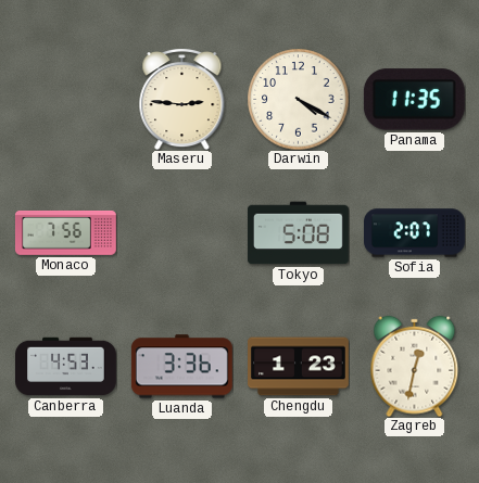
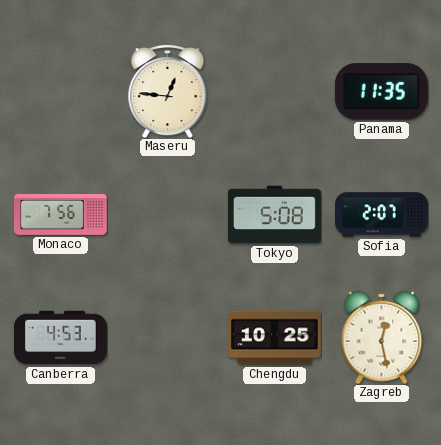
Maseru: 2:46 -> 12:46
Darwin: 4:20 -> none
Luanda: 3:36 -> none
Chengdu: 1:23 -> 10:25
Zagreb: 12:32 -> 12:28
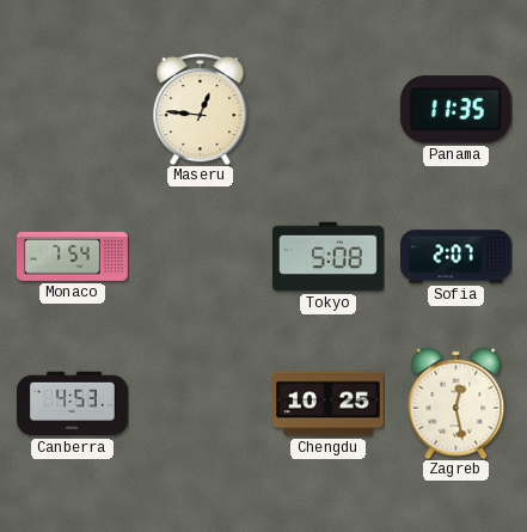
Monaco: 7:56 -> 7:54
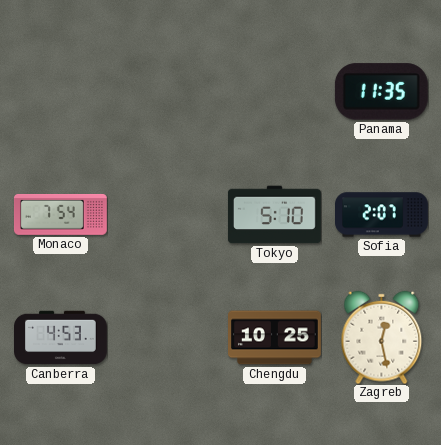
Maseru: 12:46 -> none
Tokyo: 5:08 -> 5:10
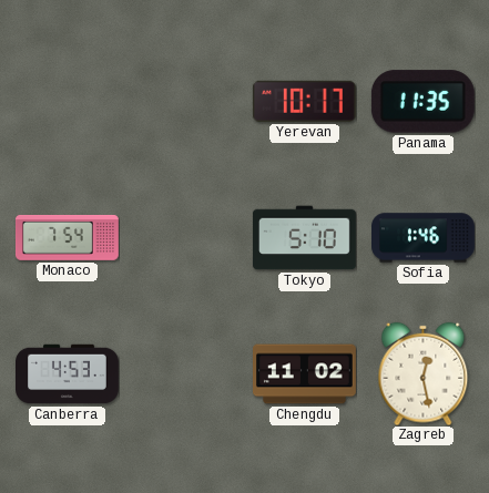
Yerevan: none -> 10:17
Sofia: 2:07 -> 1:46
Chengdu: 10:25 -> 11:02
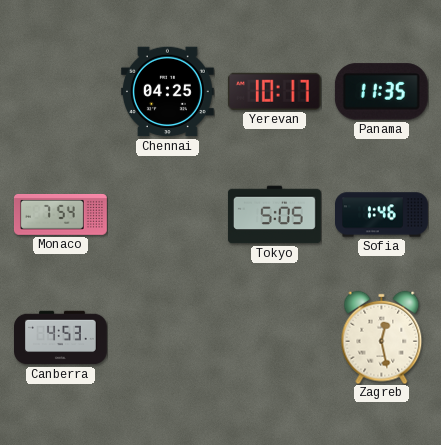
Chennai: none -> 04:25
Tokyo: 5:10 -> 5:05
Chengdu: 11:02 -> none
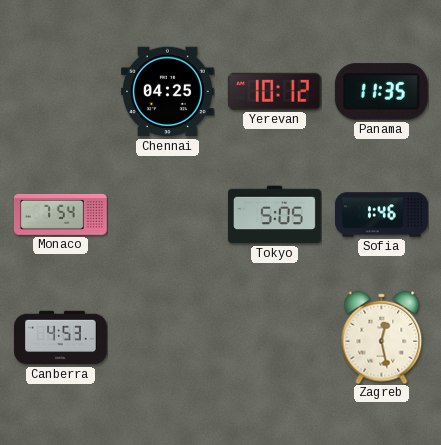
Yerevan: 10:17 -> 10:12
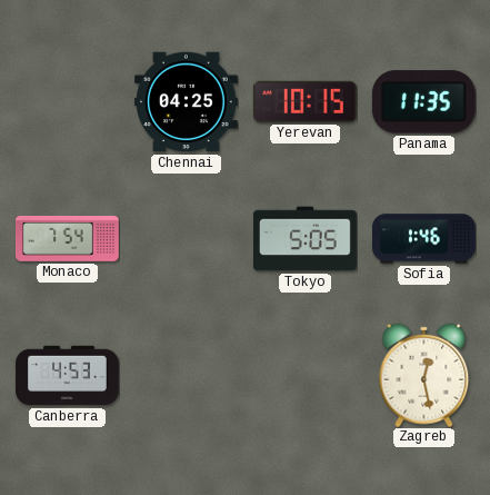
Yerevan: 10:12 -> 10:15
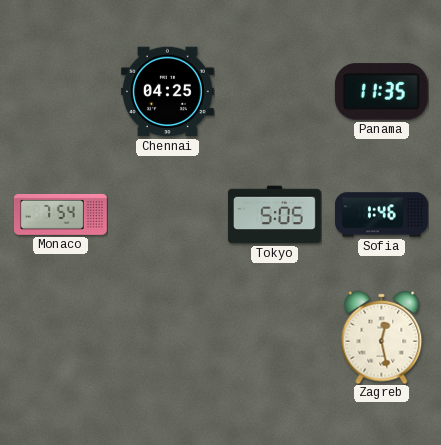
Yerevan: 10:15 -> none
Canberra: 4:53 -> none
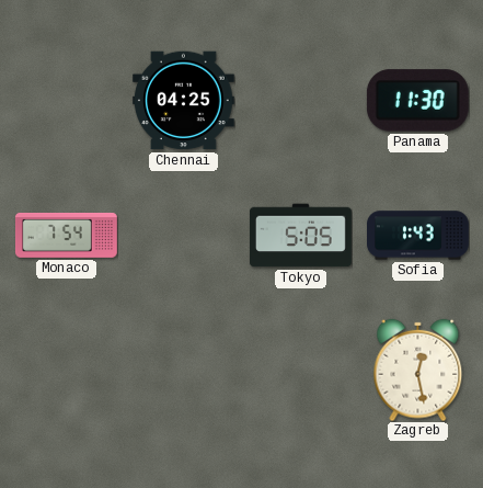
Panama: 11:35 -> 11:30
Sofia: 1:46 -> 1:43
